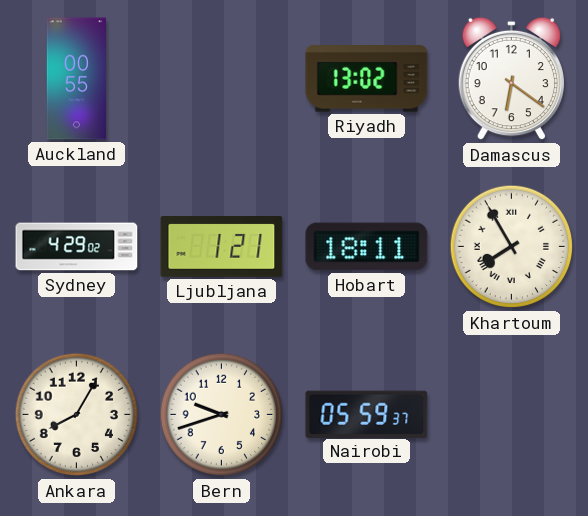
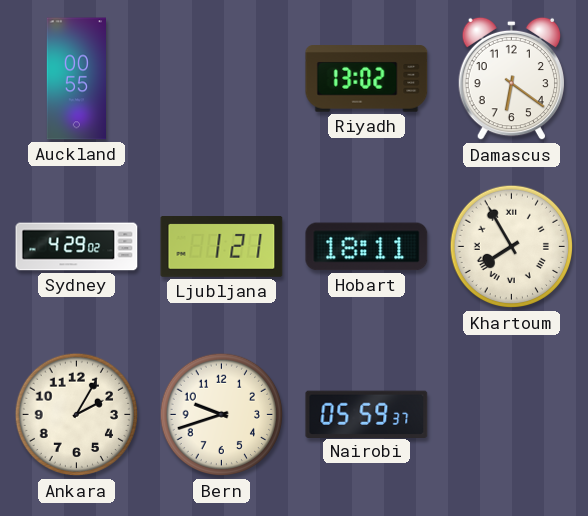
Ankara: 8:05 -> 2:05
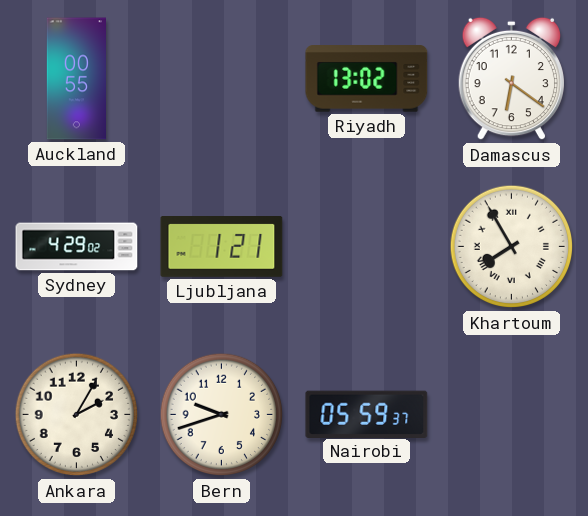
Hobart: 18:11 -> none
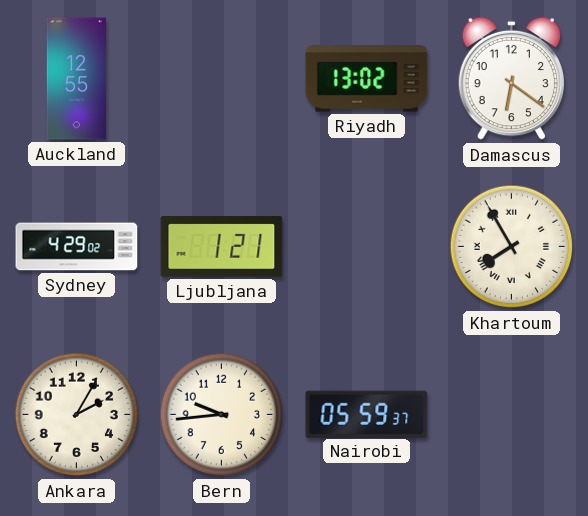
Auckland: 00:55 -> 12:55
Bern: 9:42 -> 9:44
